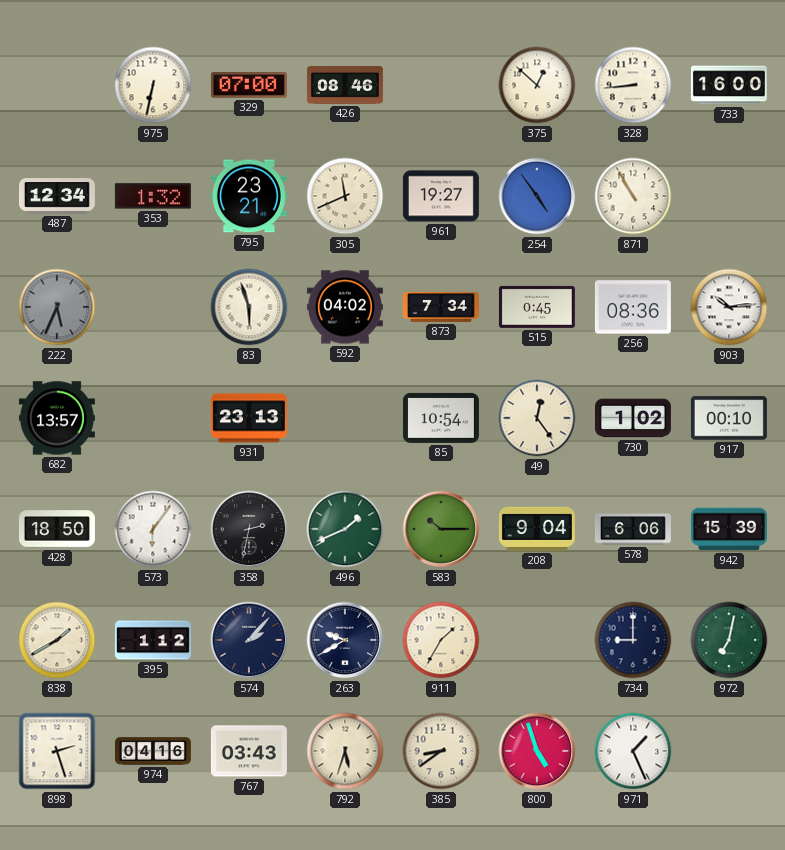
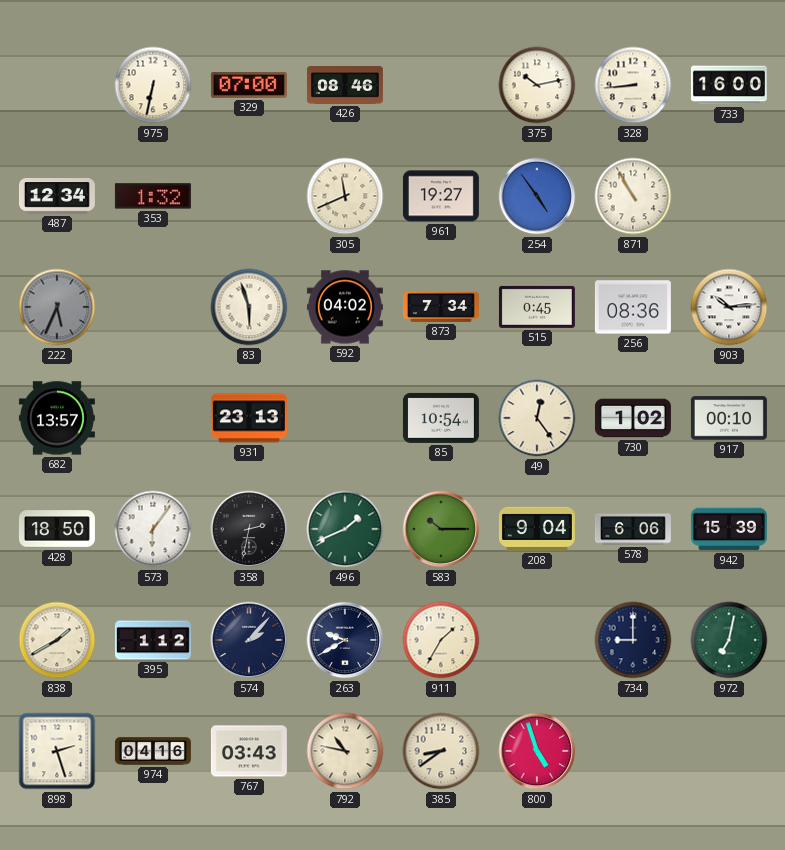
375: 12:52 -> 10:13
795: 23:21 -> none
792: 5:33 -> 10:47
971: 1:26 -> none
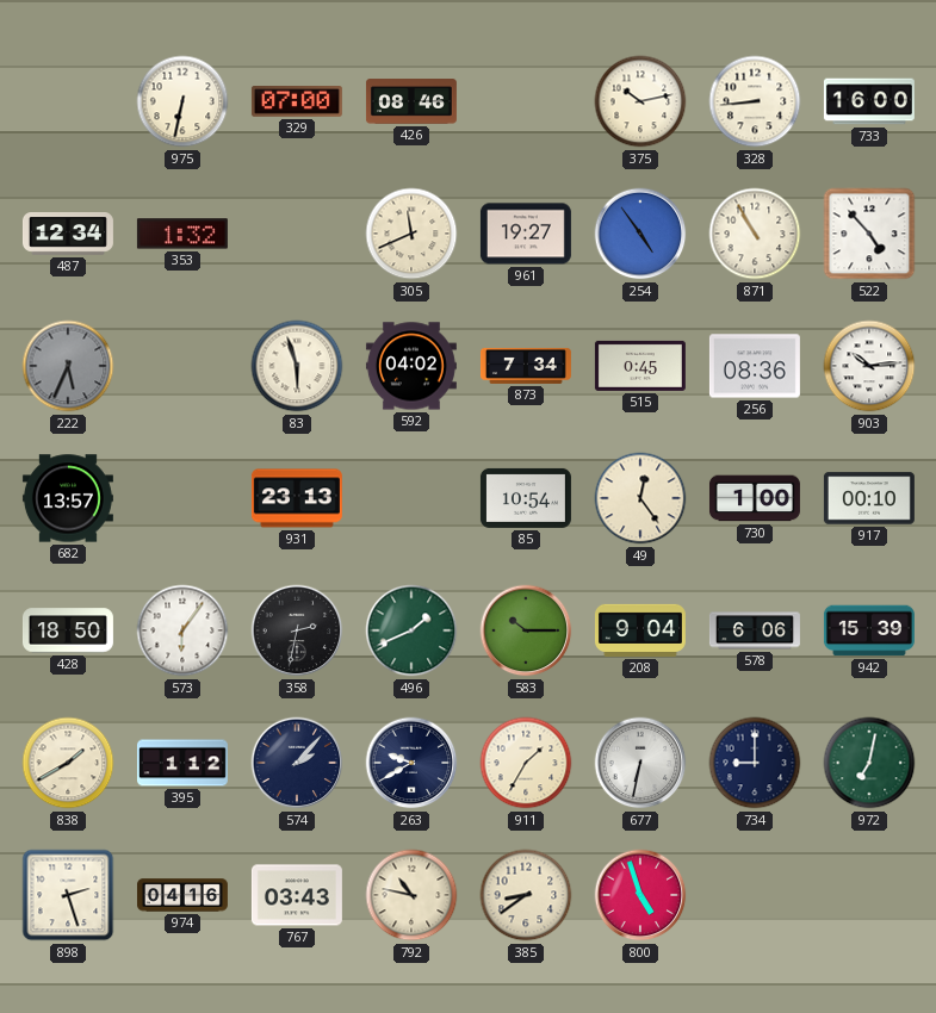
522: none -> 4:53
730: 1:02 -> 1:00
677: none -> 6:32
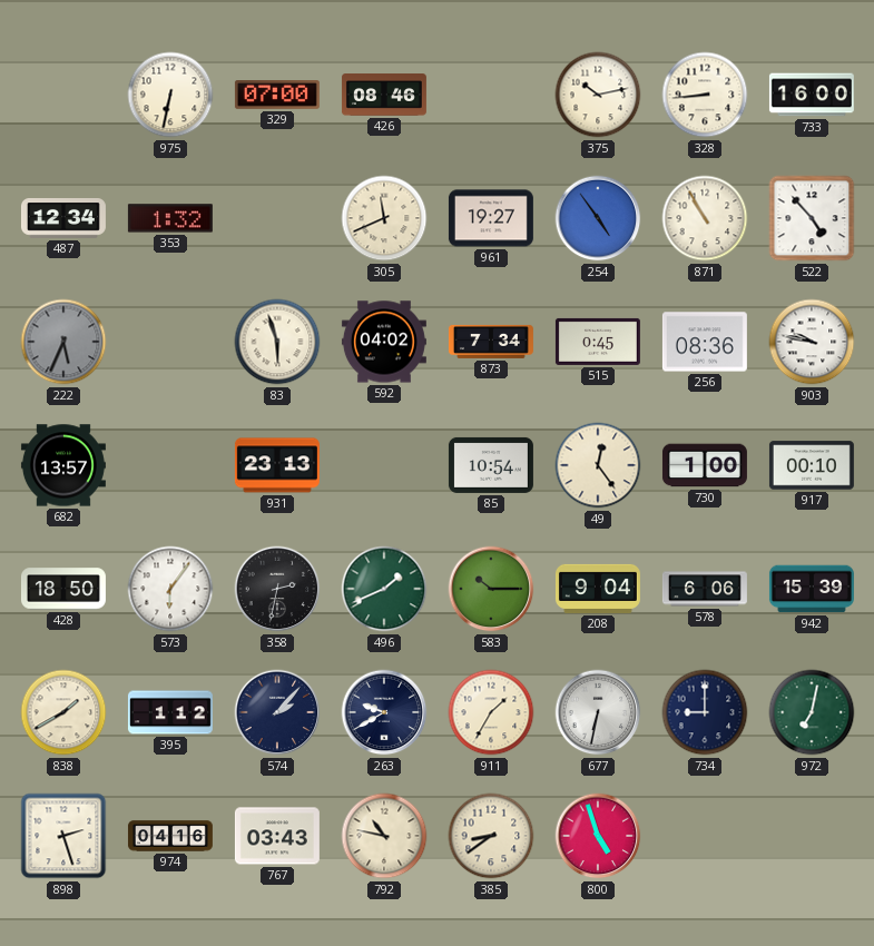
903: 10:14 -> 9:47
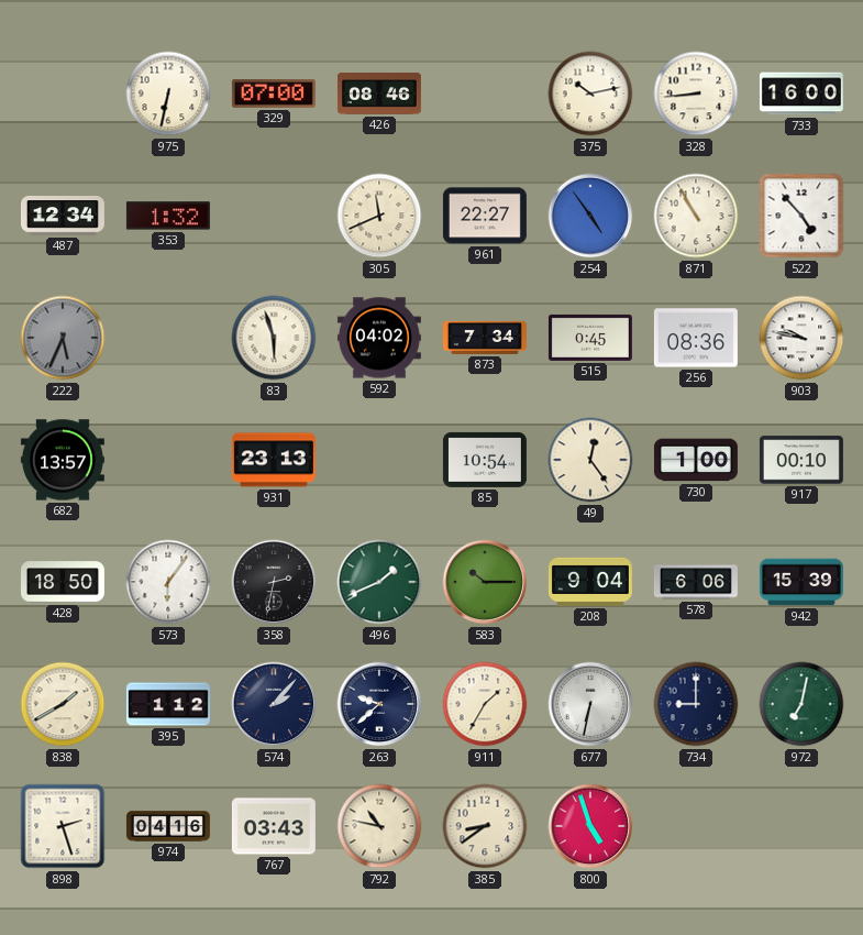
961: 19:27 -> 22:27
263: 9:40 -> 9:38
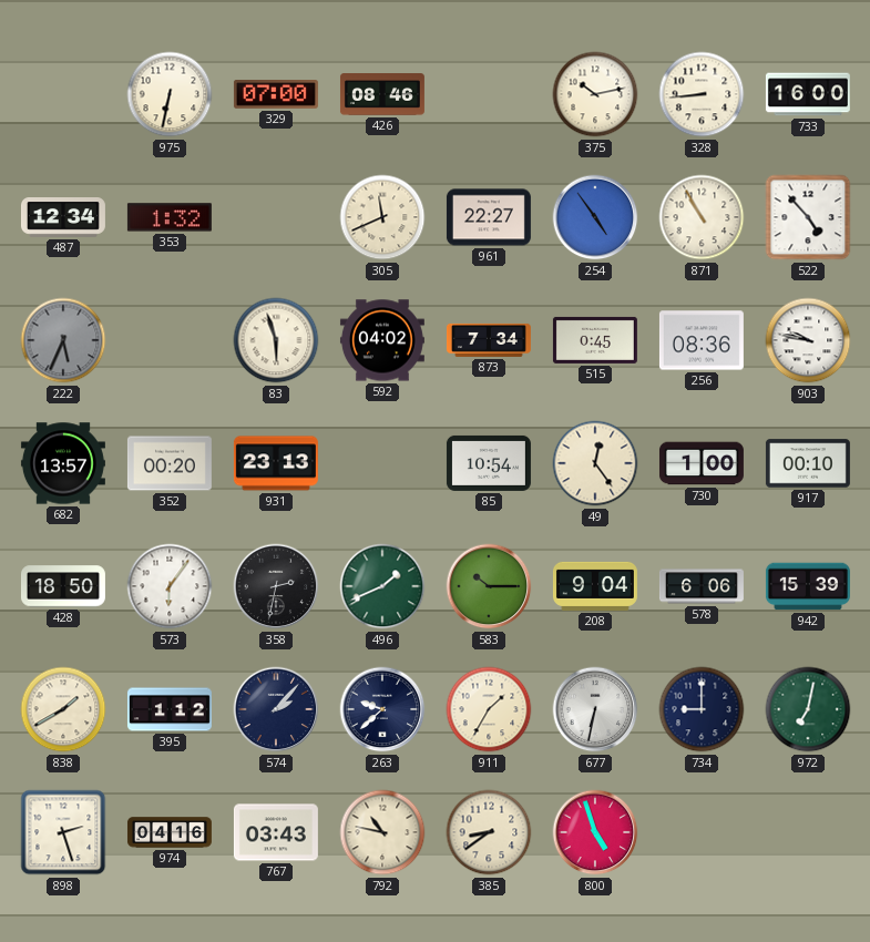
352: none -> 00:20
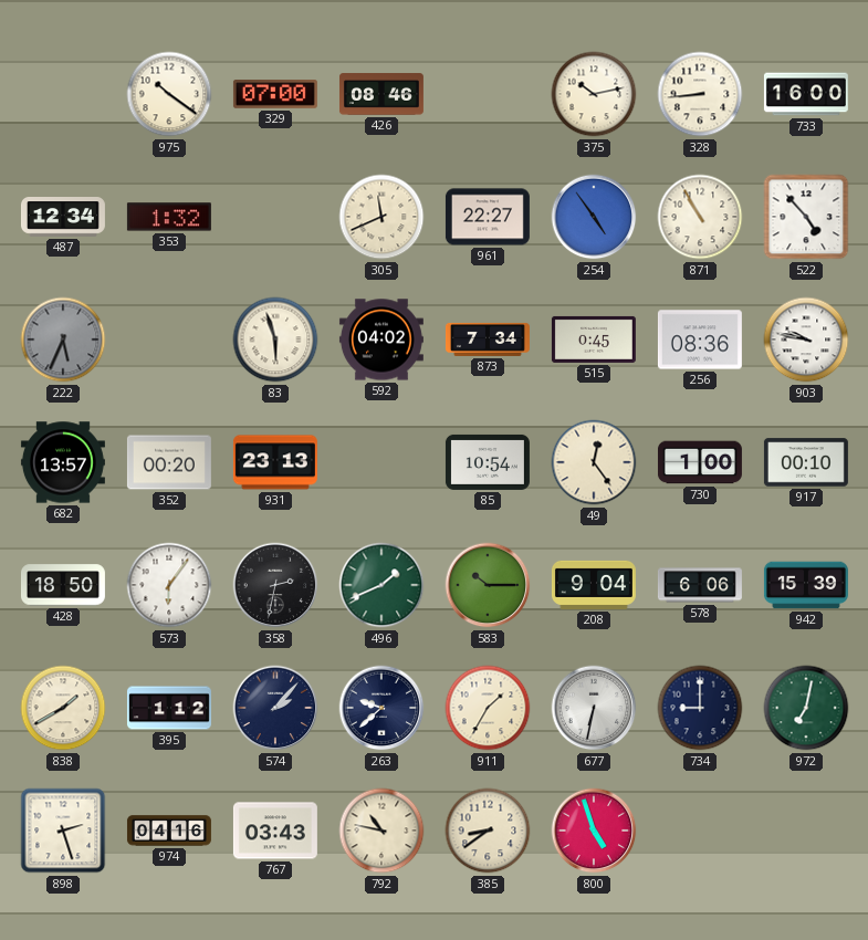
975: 6:32 -> 10:21
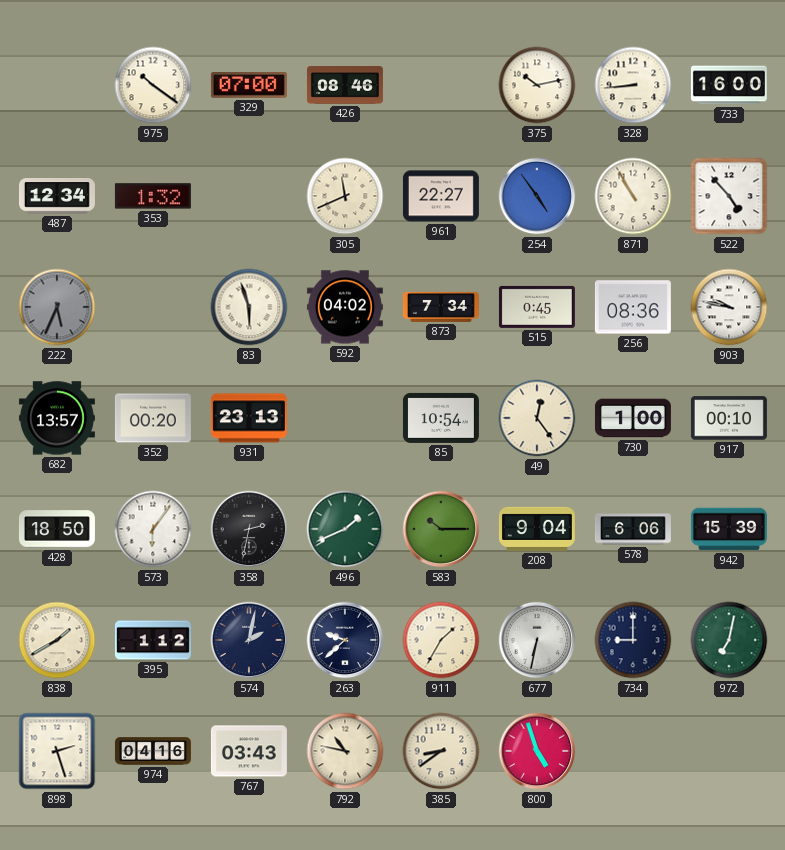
574: 2:07 -> 2:02
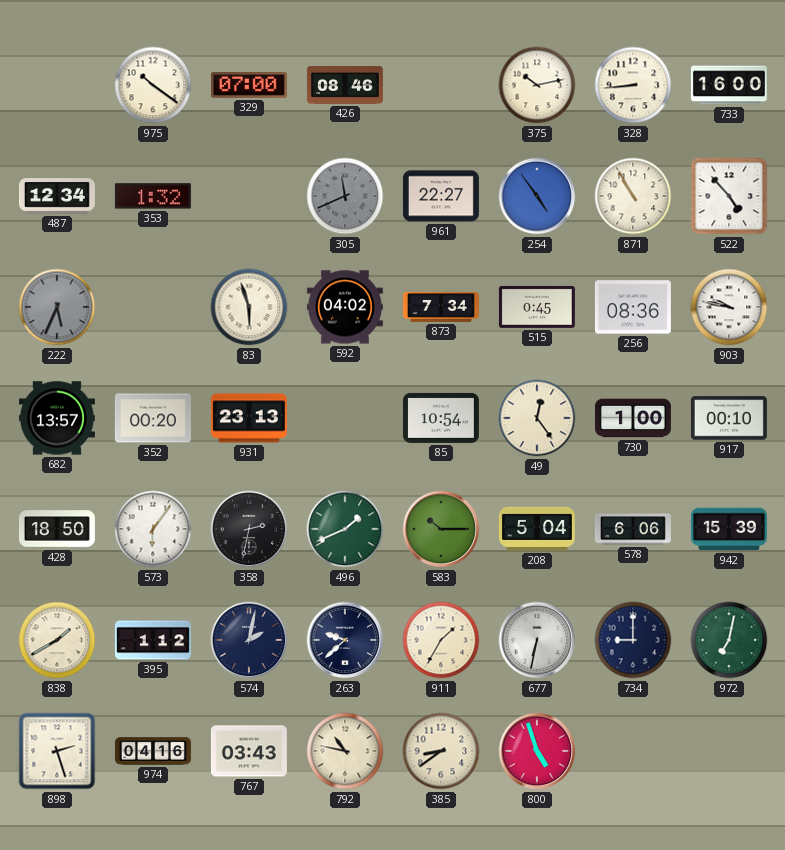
305 dial: cream -> grey
208: 9:04 -> 5:04
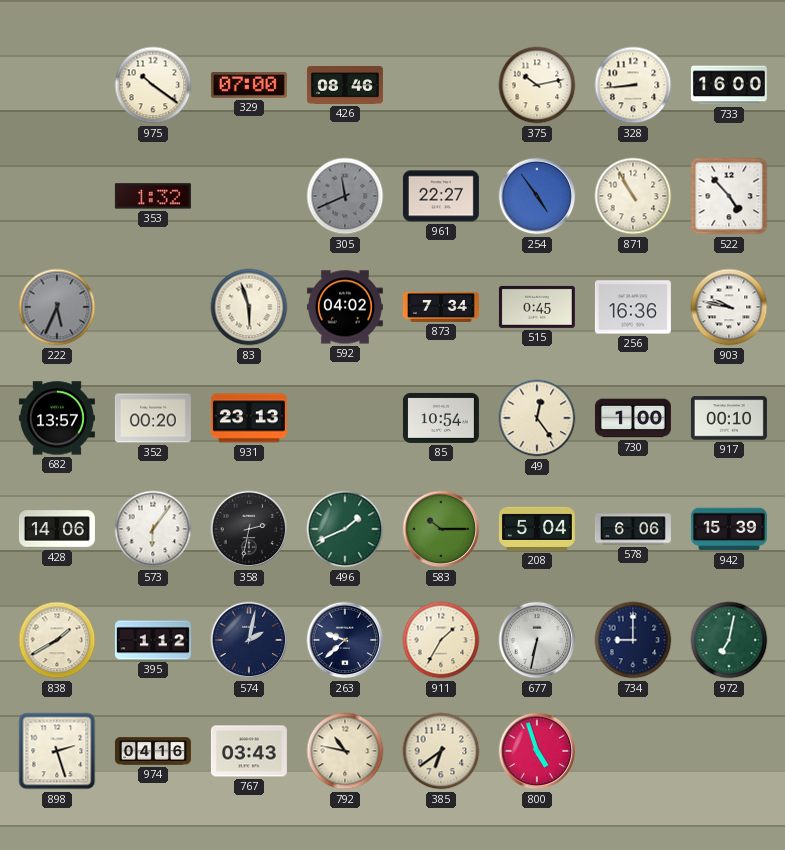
487: 12:34 -> none
256: 08:36 -> 16:36
428: 18:50 -> 14:06
385: 8:39 -> 6:39
